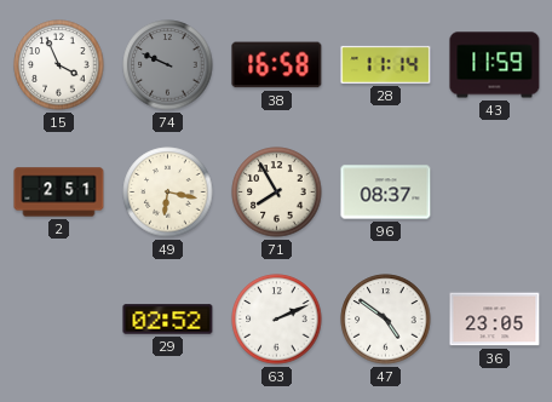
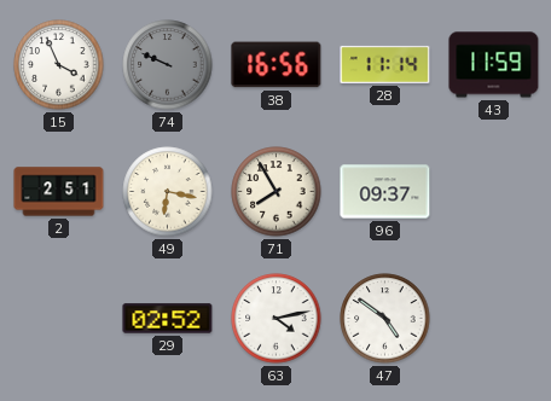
38: 16:58 -> 16:56
96: 08:37 -> 09:37
63: 2:11 -> 4:13
36: 23:05 -> none
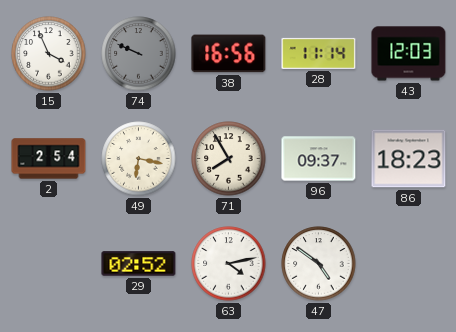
43: 11:59 -> 12:03
2: 2:51 -> 2:54
86: none -> 18:23
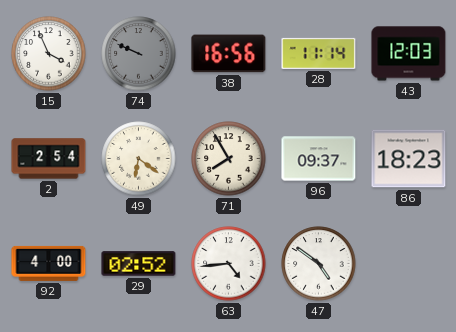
49: 6:17 -> 6:21
92: none -> 4:00
63: 4:13 -> 4:44
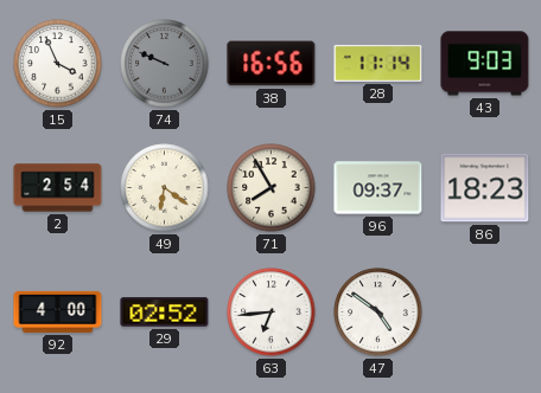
43: 12:03 -> 9:03
63: 4:44 -> 6:44
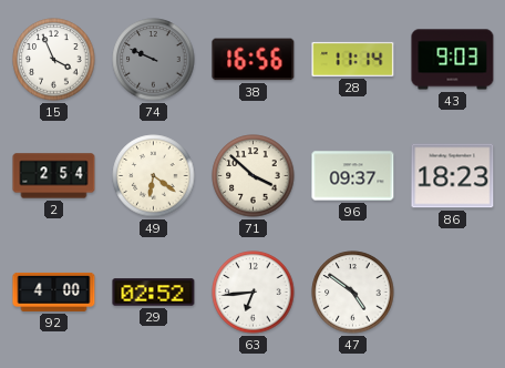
71: 7:55 -> 3:52
